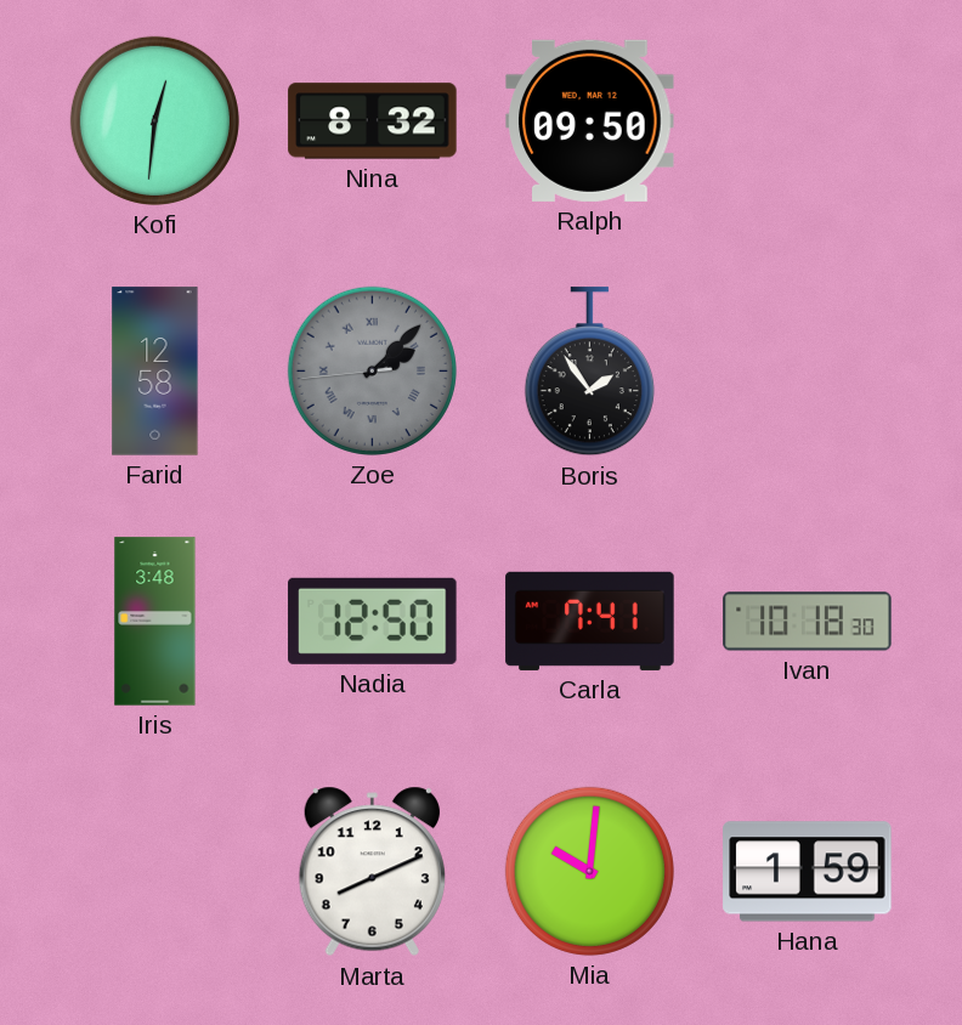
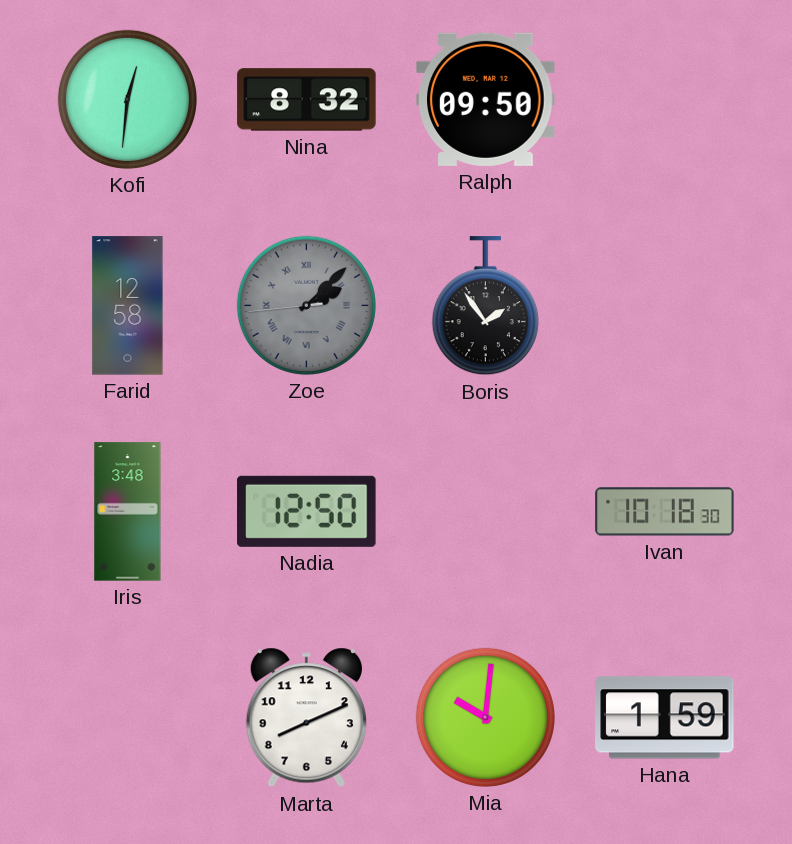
Carla: 7:41 -> none
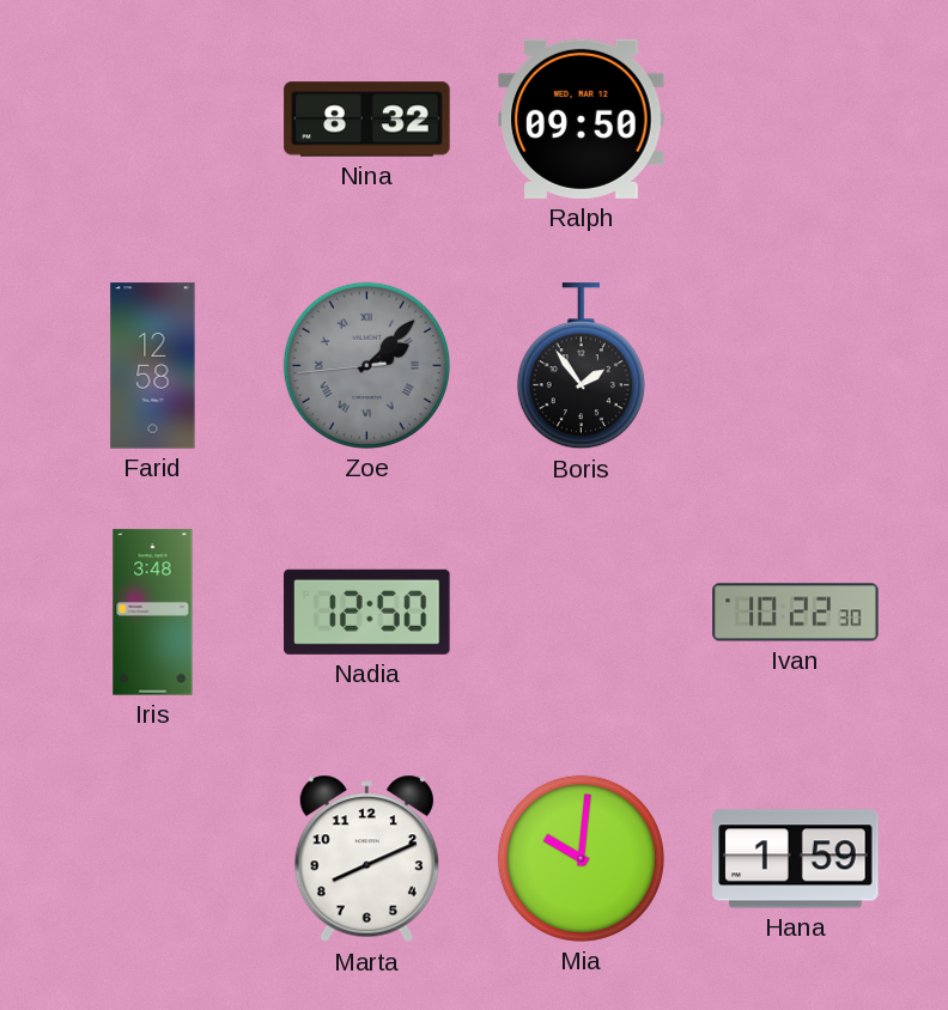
Kofi: 12:31 -> none
Ivan: 10:18 -> 10:22
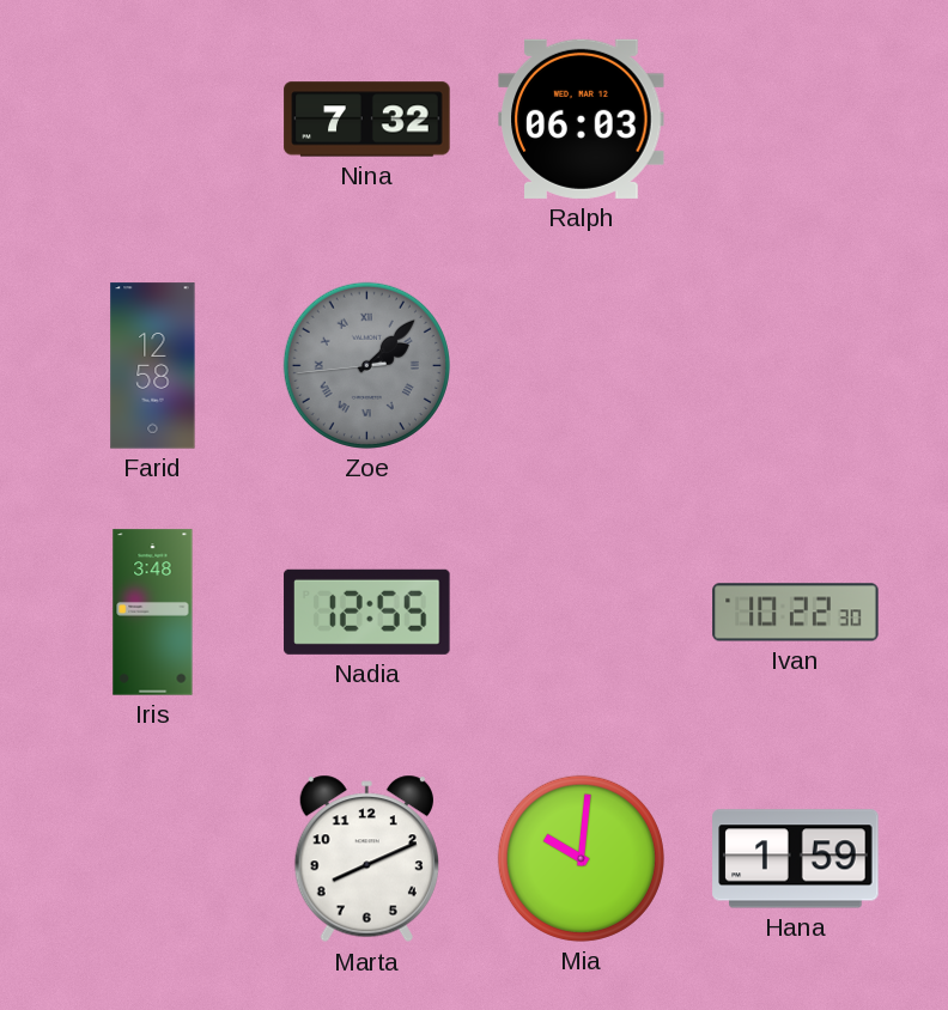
Nina: 8:32 -> 7:32
Ralph: 09:50 -> 06:03
Boris: 1:54 -> none
Nadia: 12:50 -> 12:55
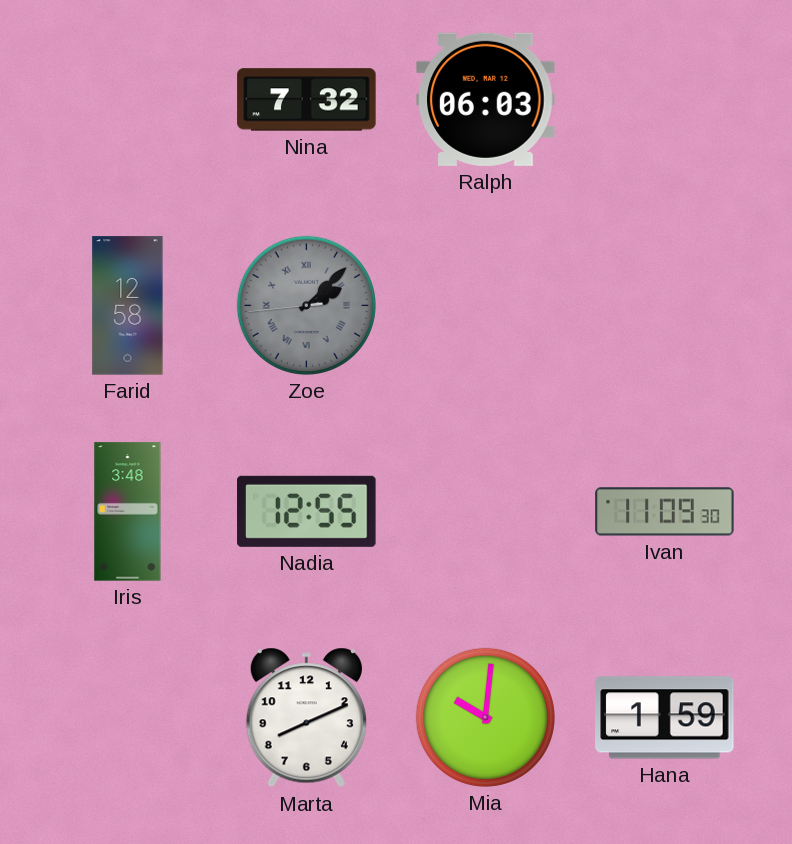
Ivan: 10:22 -> 11:09
